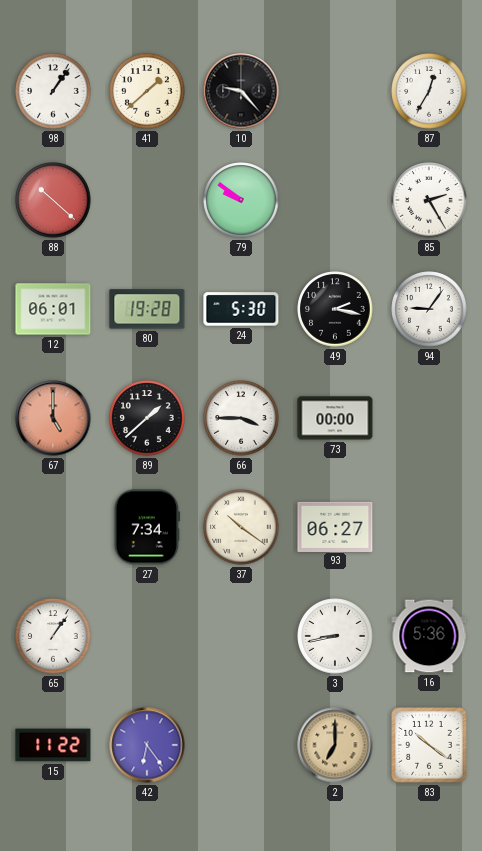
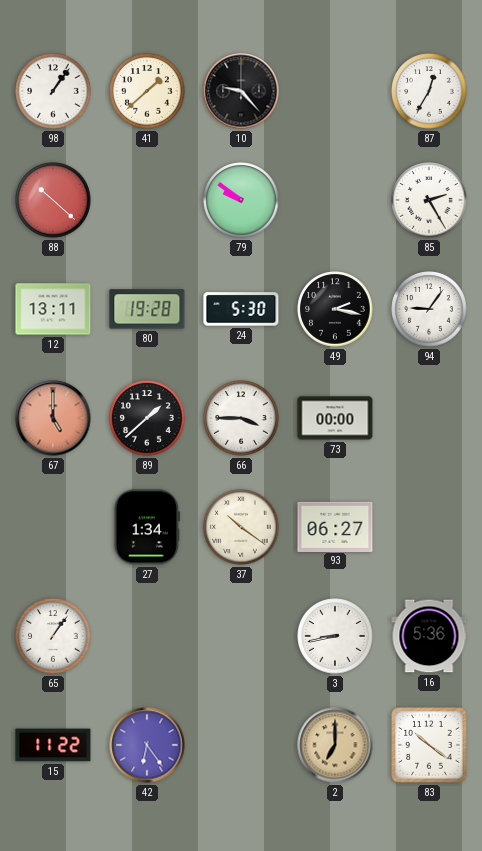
12: 06:01 -> 13:11
27: 7:34 -> 1:34
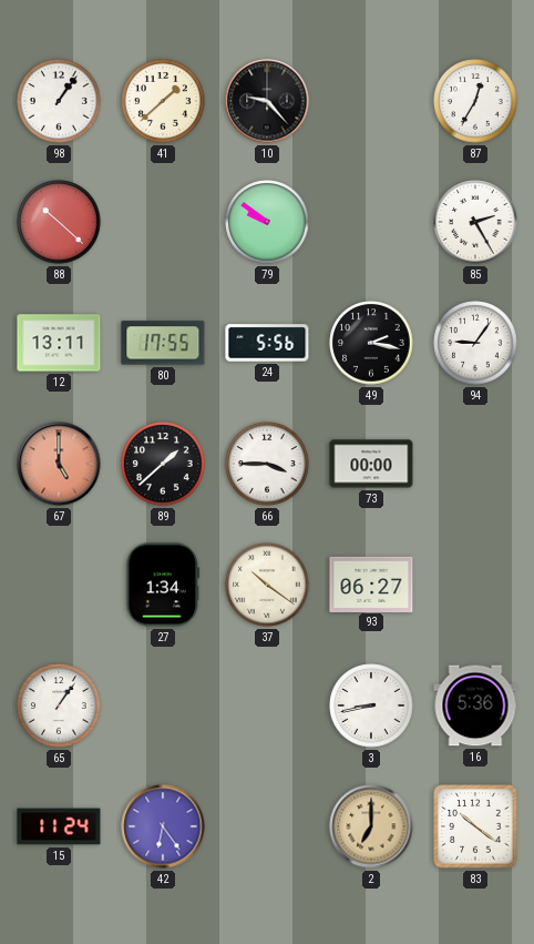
80: 19:28 -> 17:55
24: 5:30 -> 5:56
15: 11:22 -> 11:24
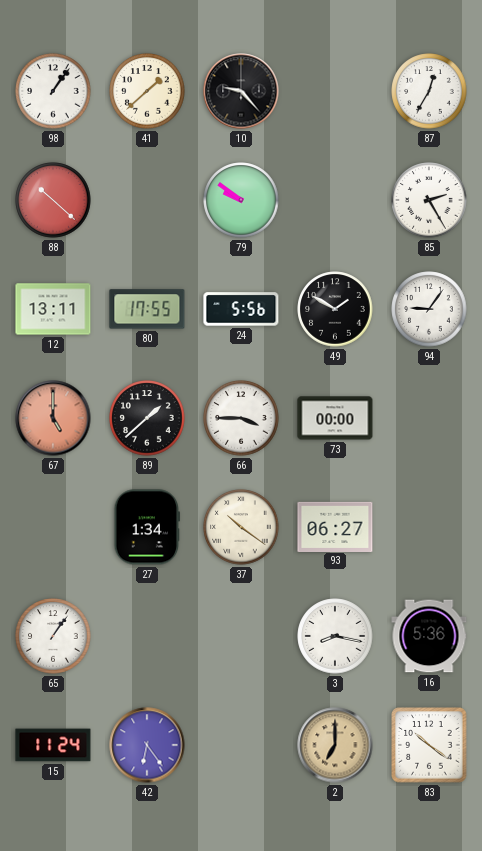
49: 2:17 -> 1:50
3: 8:43 -> 8:17
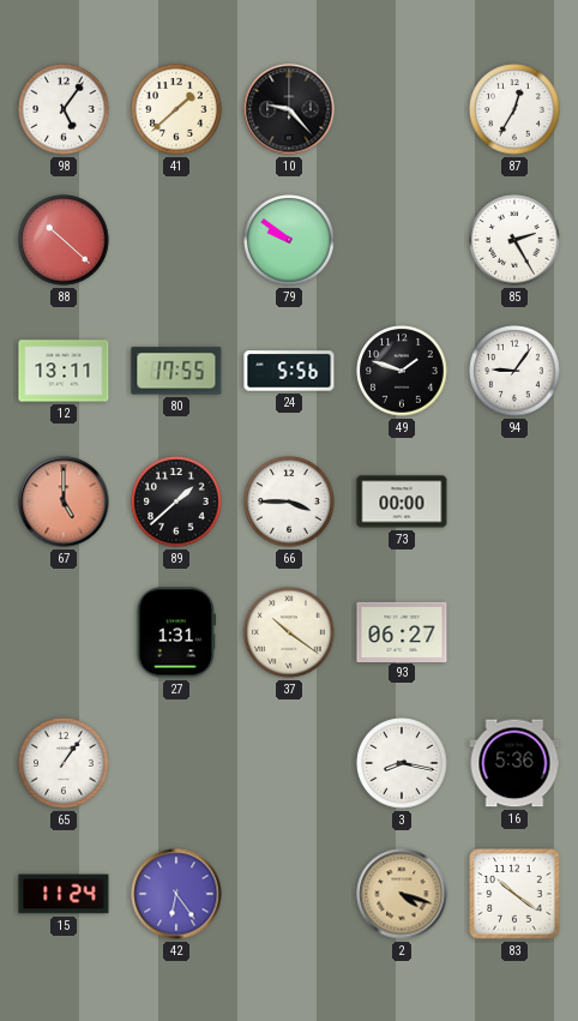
98: 1:06 -> 5:06
49: 1:50 -> 1:48
27: 1:34 -> 1:31
2: 7:00 -> 4:18
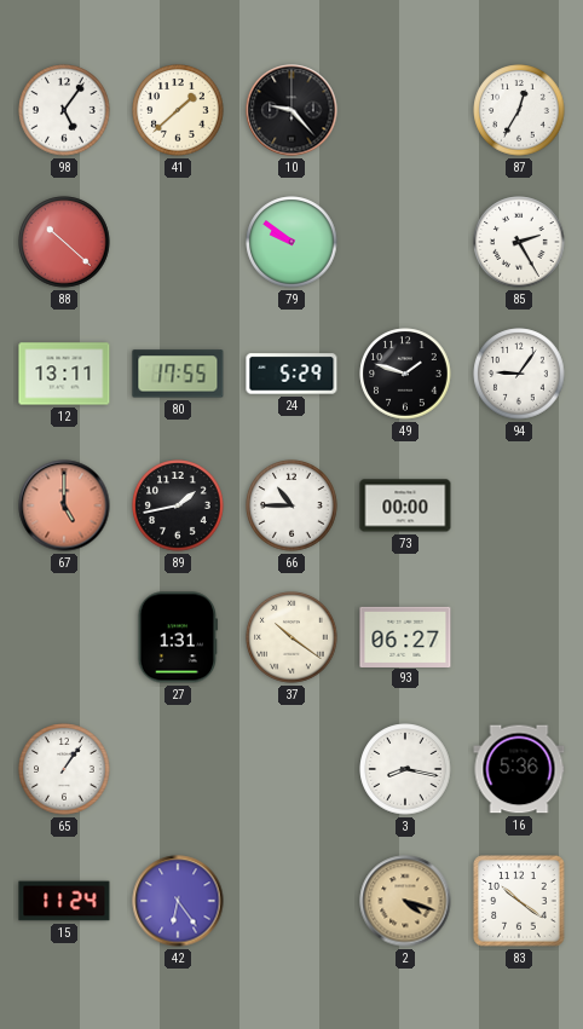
24: 5:56 -> 5:29
89: 1:38 -> 1:43
66: 3:45 -> 10:45
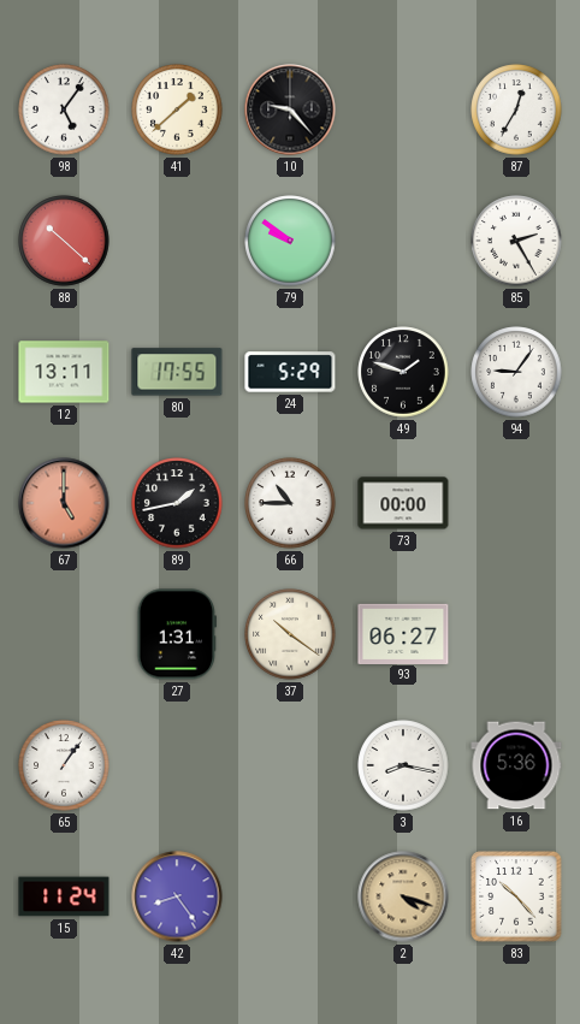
42: 6:24 -> 8:24
83: 10:21 -> 10:23
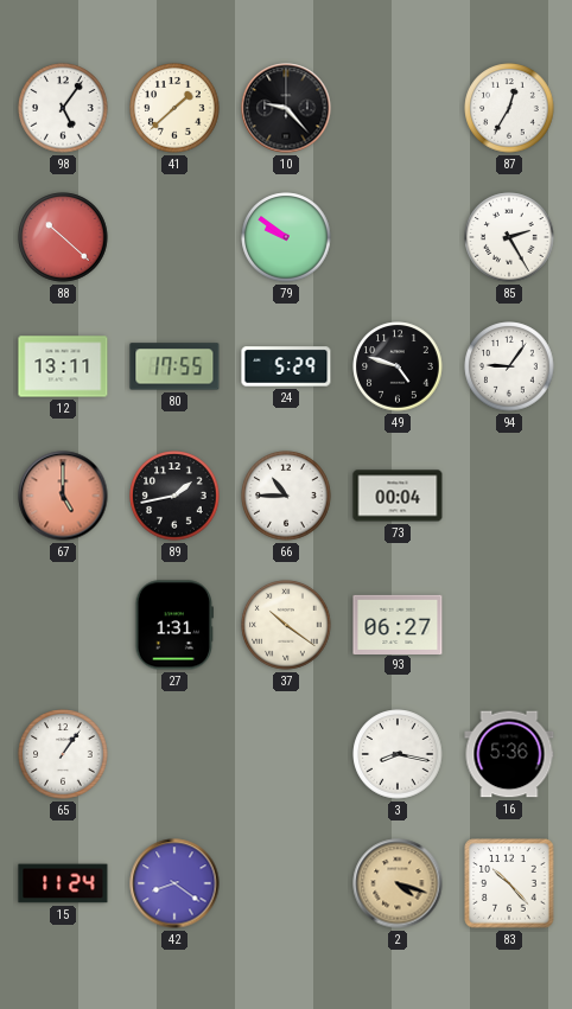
49: 1:48 -> 4:48
73: 00:00 -> 00:04
42: 8:24 -> 8:21
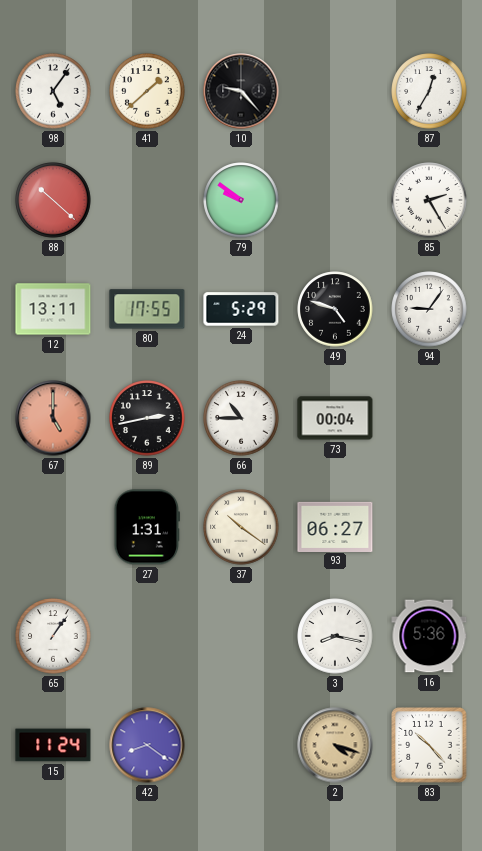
89: 1:43 -> 2:43
